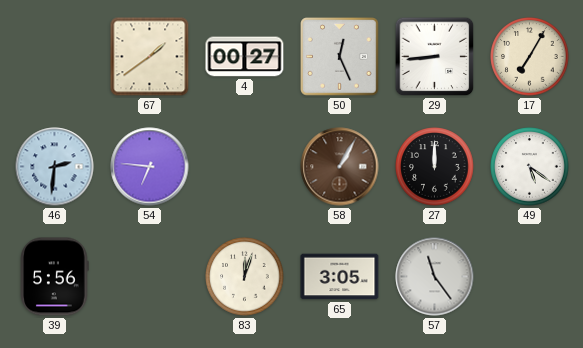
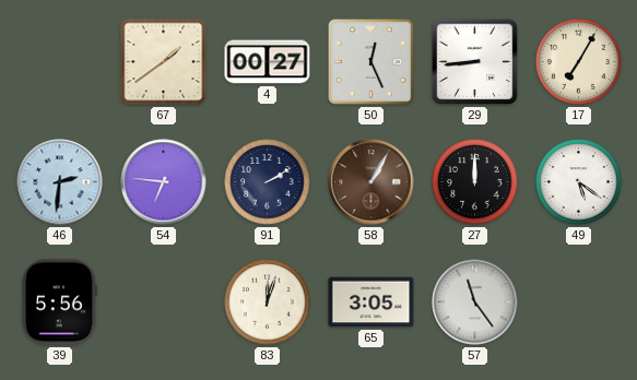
91: none -> 2:10
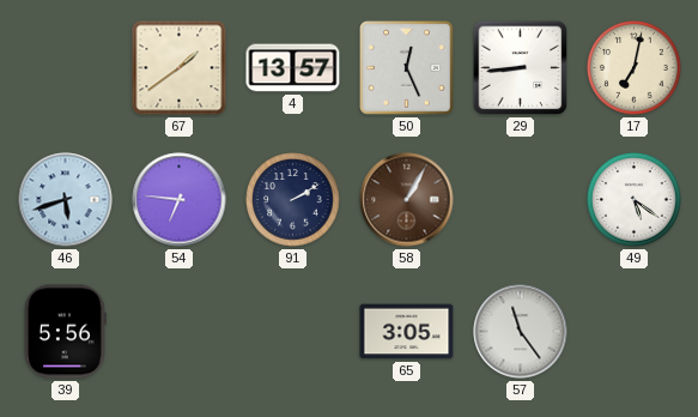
4: 00:27 -> 13:57
17: 7:05 -> 7:02
46: 2:31 -> 5:42
27: 12:00 -> none
83: 12:03 -> none
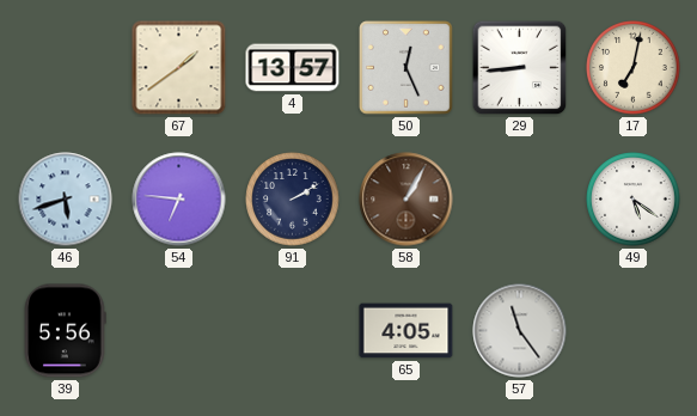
65: 3:05 -> 4:05
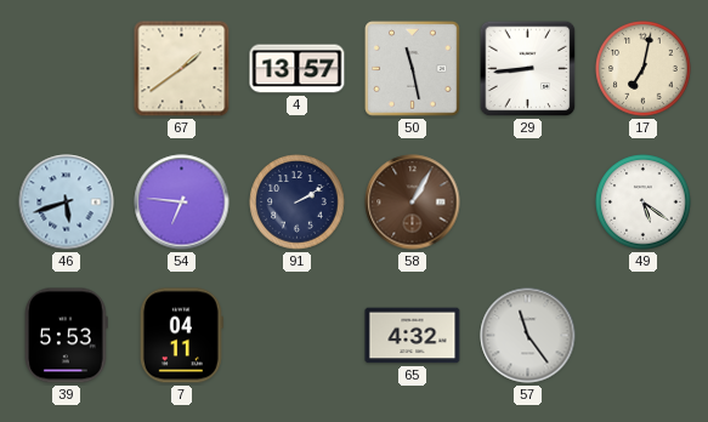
50: 12:26 -> 11:28
39: 5:56 -> 5:53
7: none -> 04:11
65: 4:05 -> 4:32
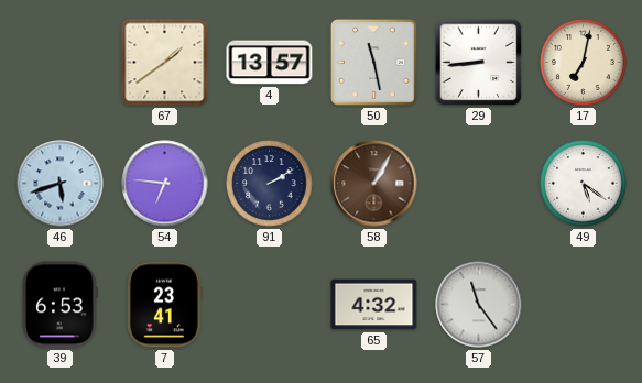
39: 5:53 -> 6:53
7: 04:11 -> 23:41
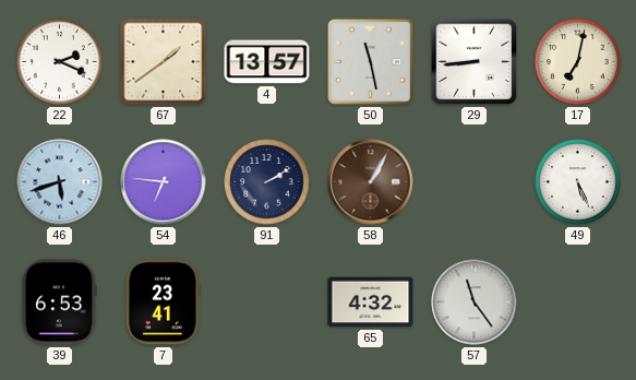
22: none -> 2:19
49: 5:21 -> 5:26
